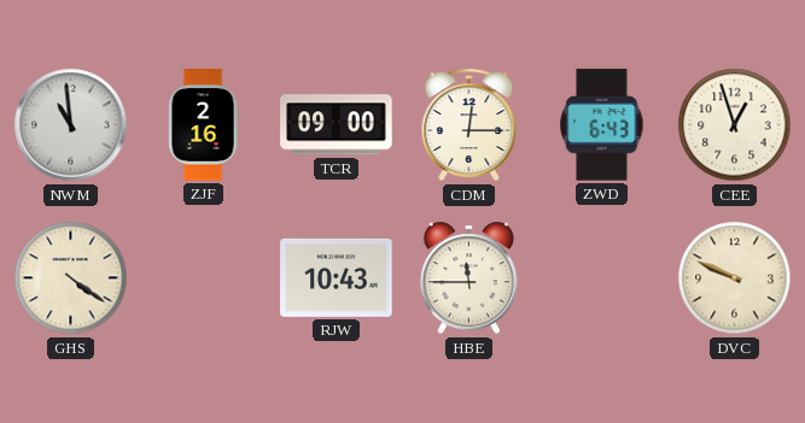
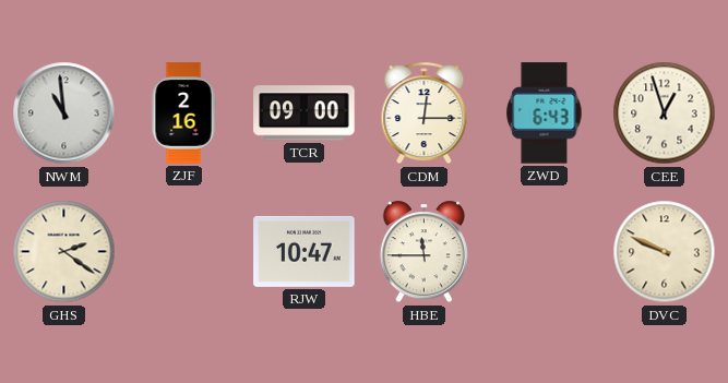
GHS: 4:21 -> 2:21
RJW: 10:43 -> 10:47
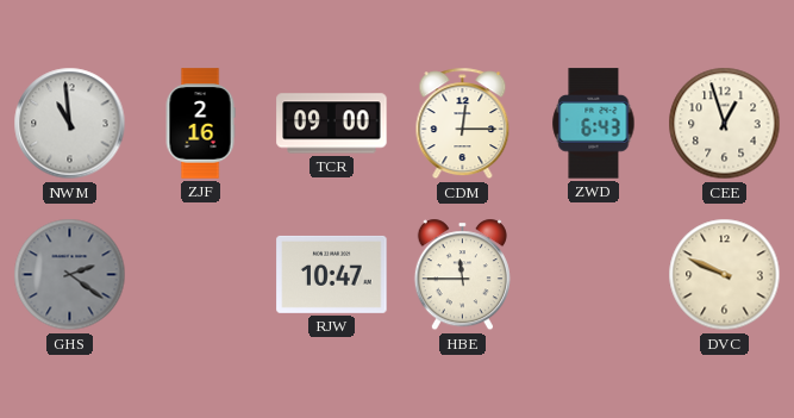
GHS dial: cream -> grey
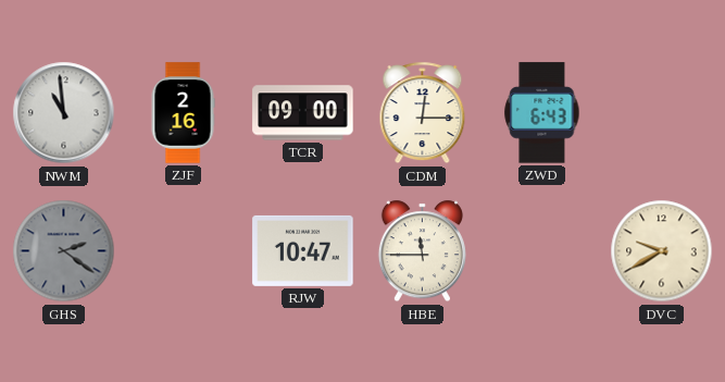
CEE: 12:57 -> none
DVC: 9:49 -> 9:40
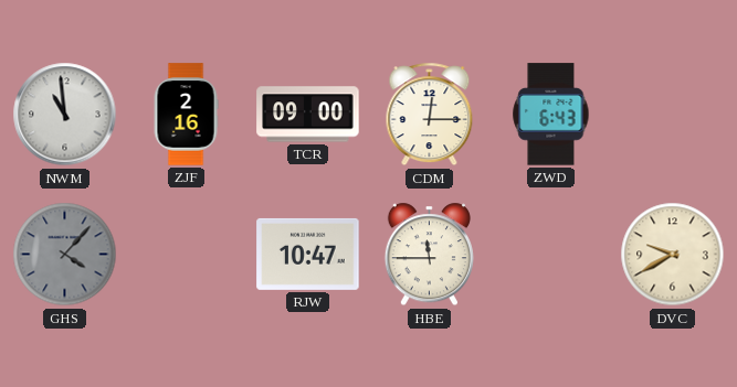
GHS: 2:21 -> 4:07
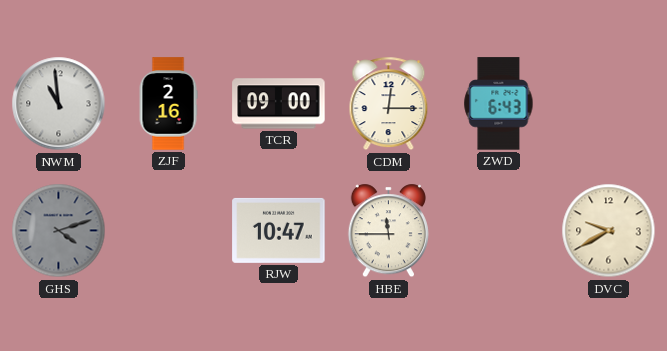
GHS: 4:07 -> 4:12
